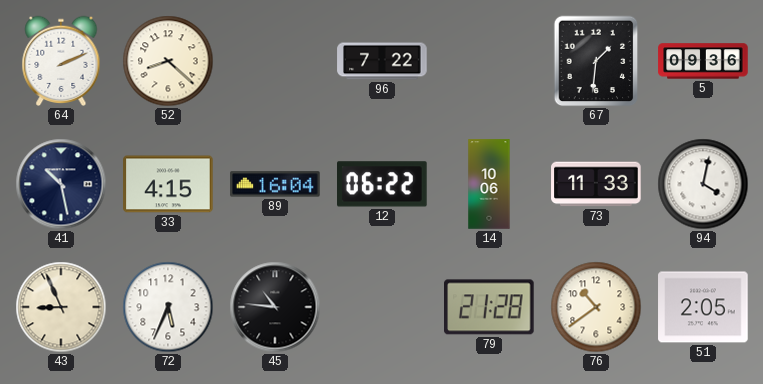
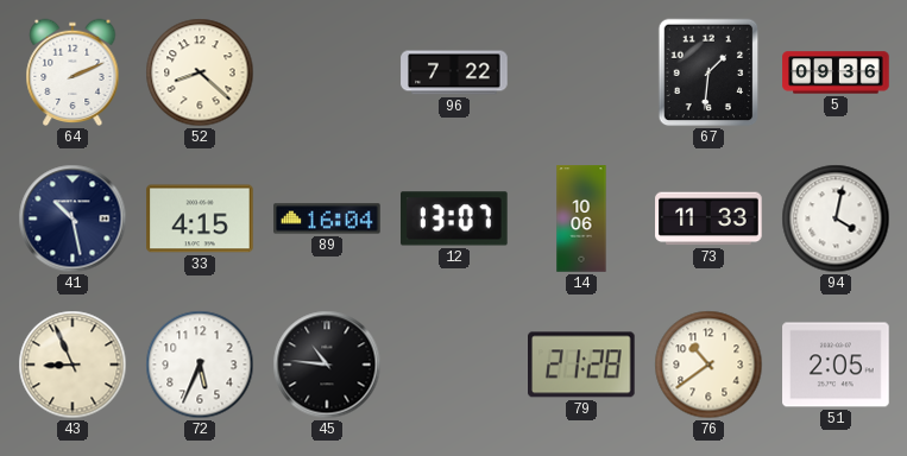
12: 06:22 -> 13:07
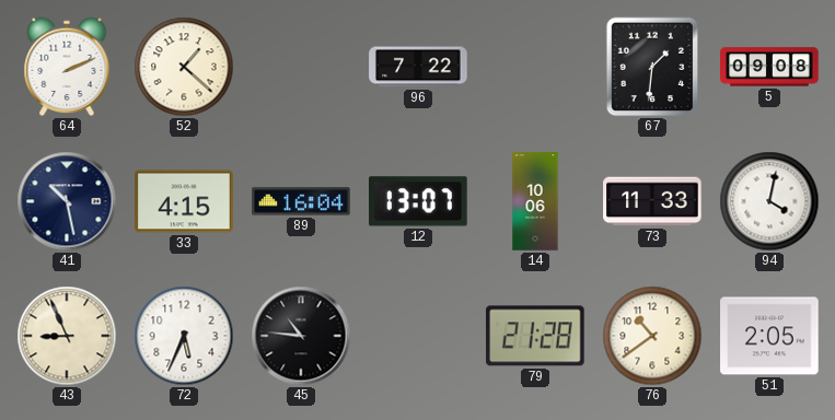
52: 8:22 -> 1:22
5: 09:36 -> 09:08
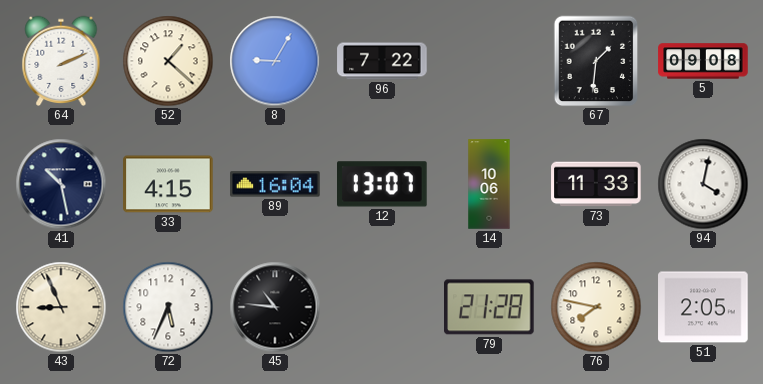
8: none -> 9:05
76: 10:39 -> 7:47
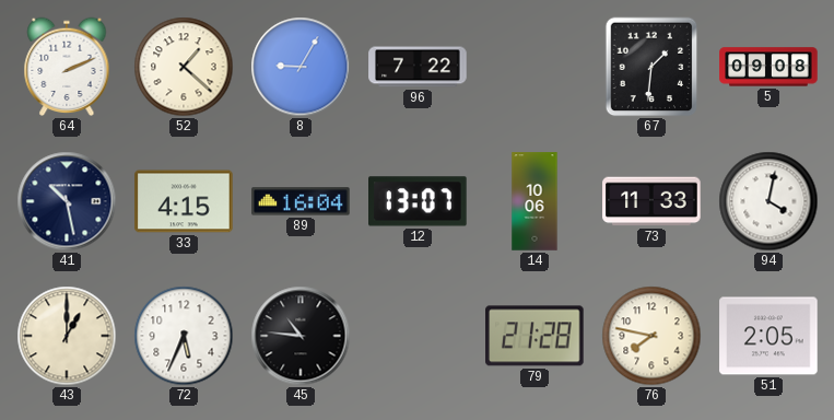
43: 8:56 -> 1:00
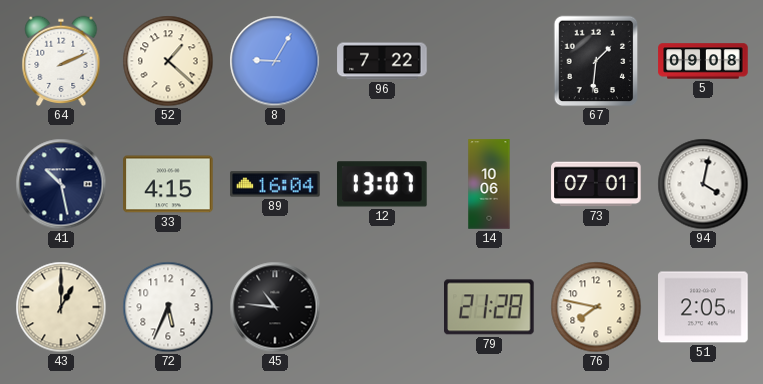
73: 11:33 -> 07:01
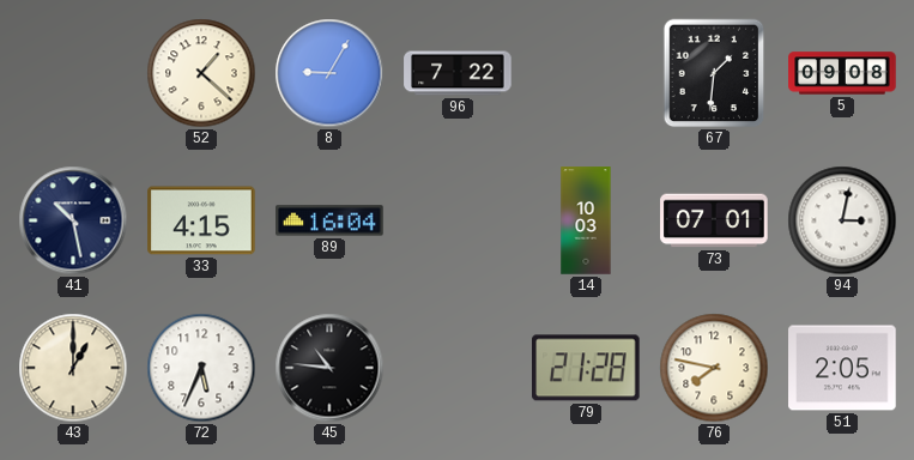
64: 2:11 -> none
12: 13:07 -> none
14: 10:06 -> 10:03
94: 4:02 -> 3:02
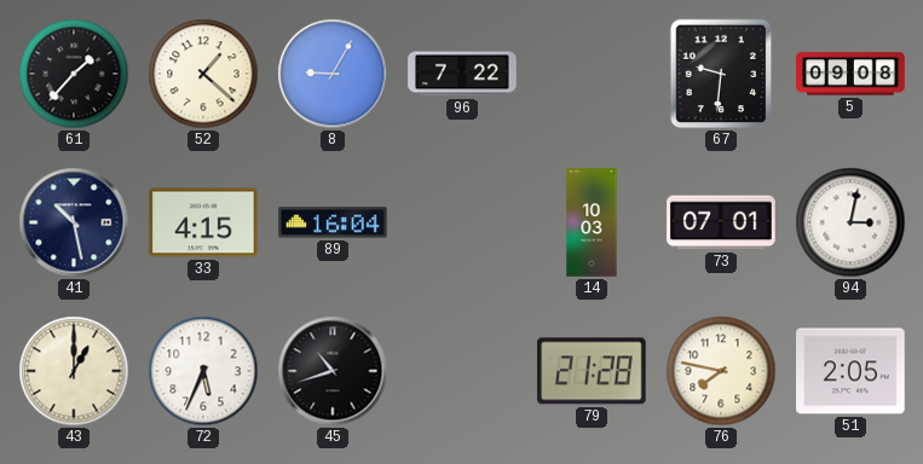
61: none -> 1:37
67: 1:31 -> 9:31
45: 10:46 -> 10:42
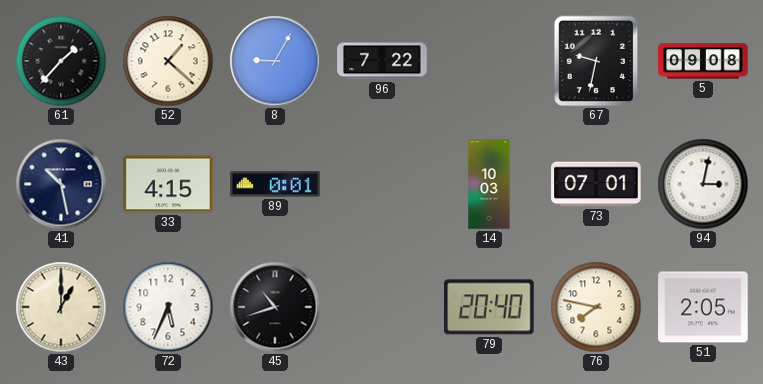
67: 9:31 -> 9:32
89: 16:04 -> 0:01
79: 21:28 -> 20:40
